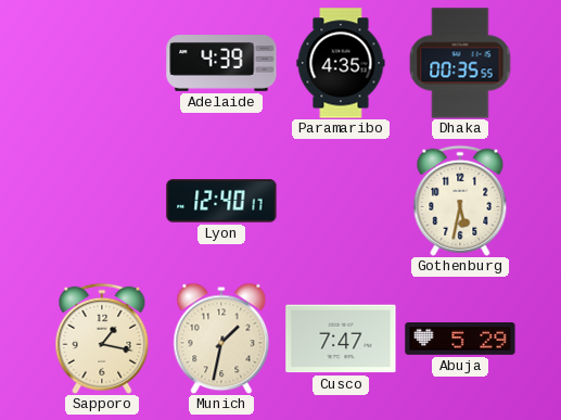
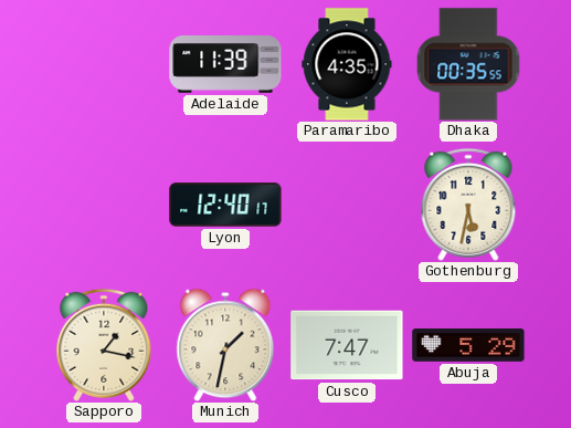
Adelaide: 4:39 -> 11:39
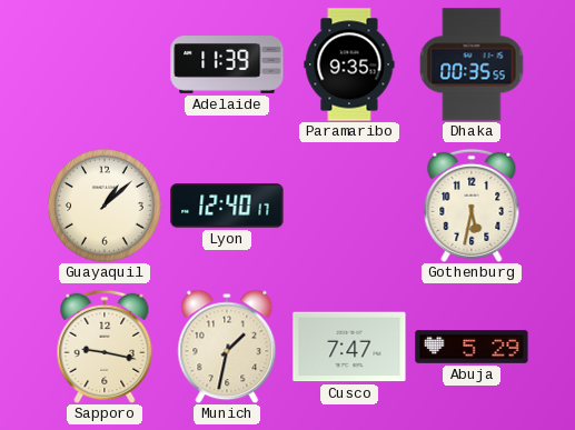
Paramaribo: 4:35 -> 9:35
Guayaquil: none -> 1:08
Sapporo: 1:17 -> 9:17
